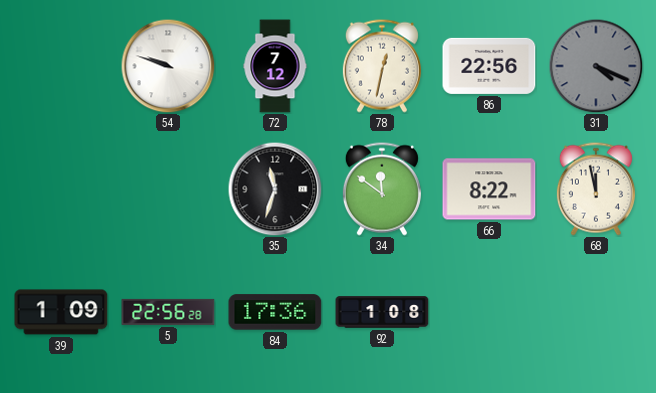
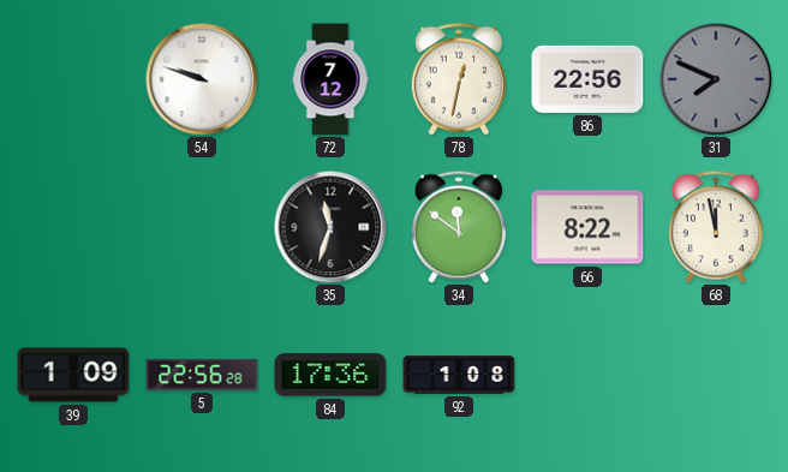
31: 4:19 -> 7:49
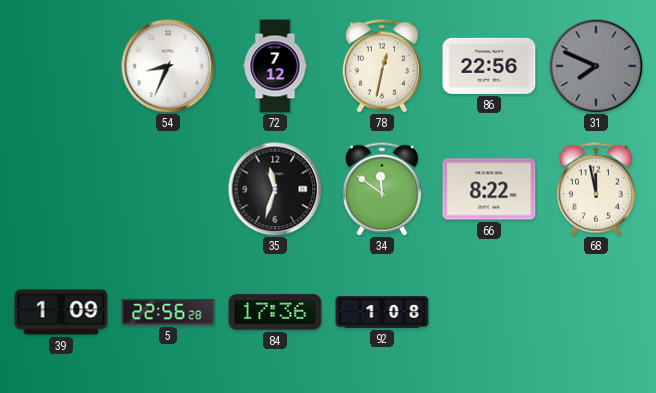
54: 9:48 -> 8:34
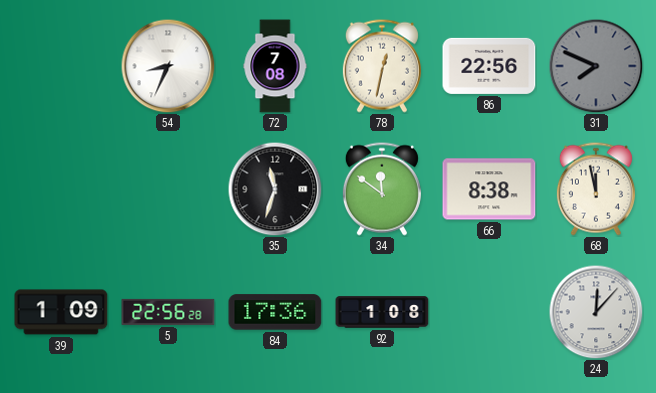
72: 7:12 -> 7:08
66: 8:22 -> 8:38
24: none -> 12:07
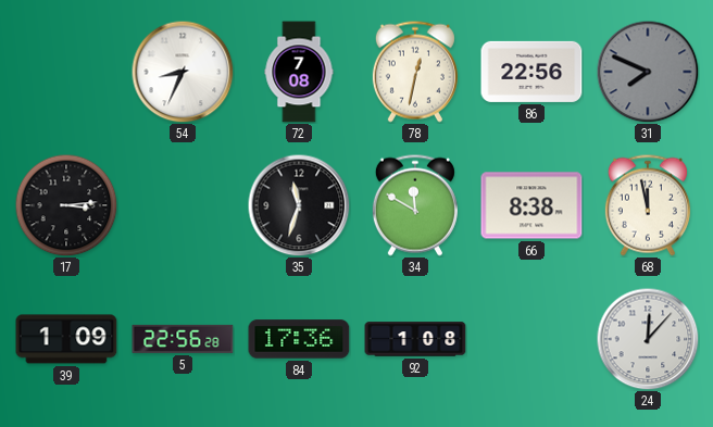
17: none -> 3:14
34: 11:51 -> 11:50
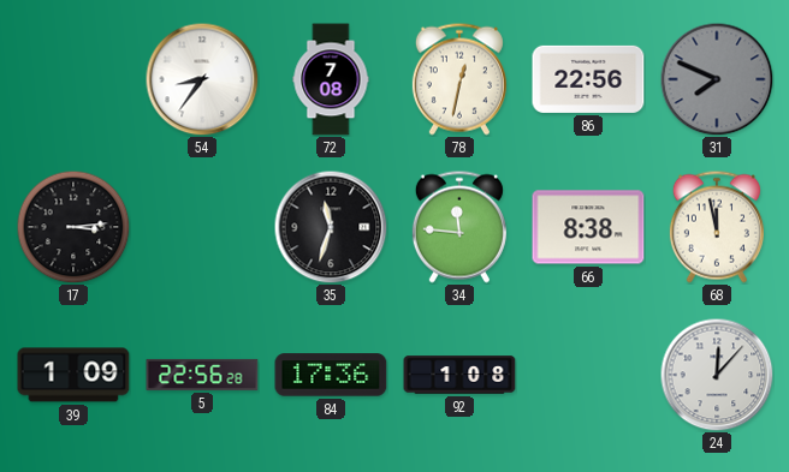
54: 8:34 -> 8:36
34: 11:50 -> 11:46
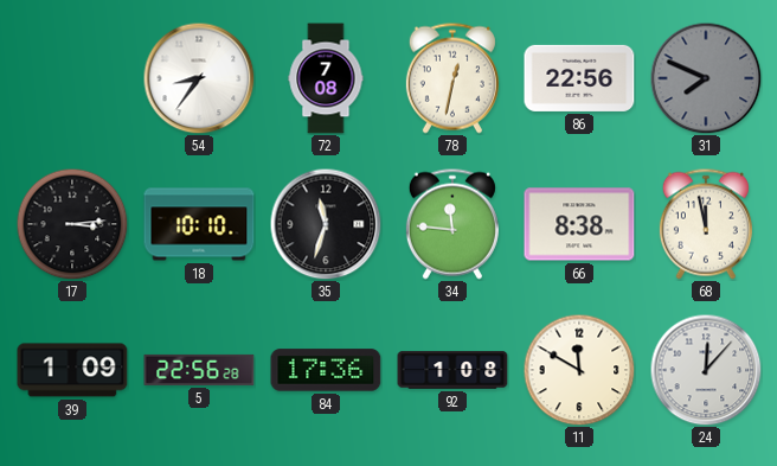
18: none -> 10:10
11: none -> 11:50
